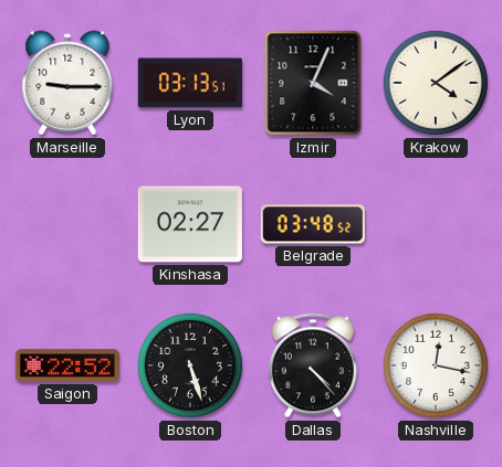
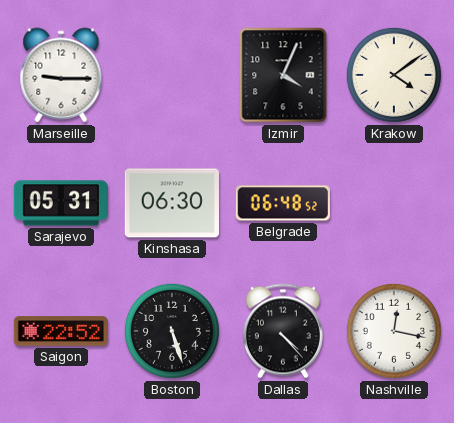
Lyon: 03:13 -> none
Sarajevo: none -> 05:31
Kinshasa: 02:27 -> 06:30
Belgrade: 03:48 -> 06:48
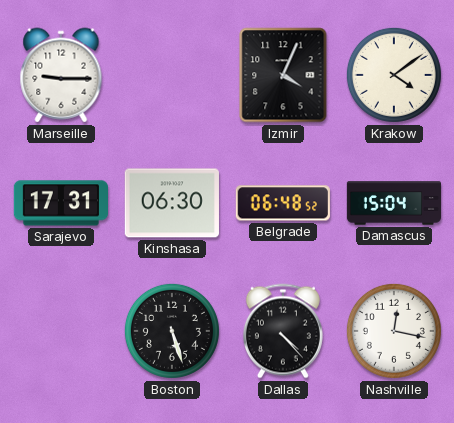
Sarajevo: 05:31 -> 17:31
Damascus: none -> 15:04
Saigon: 22:52 -> none
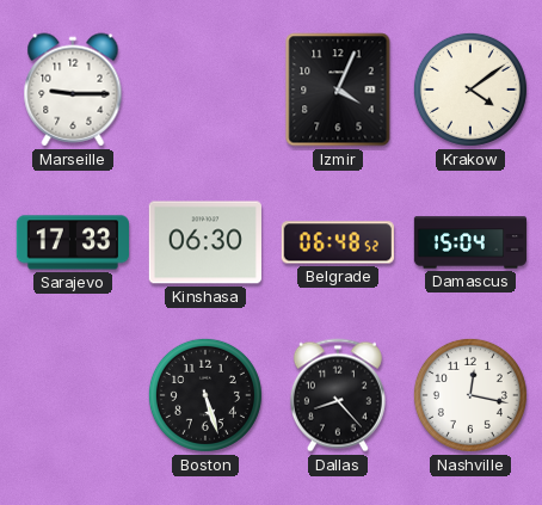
Sarajevo: 17:31 -> 17:33
Dallas: 4:23 -> 8:23
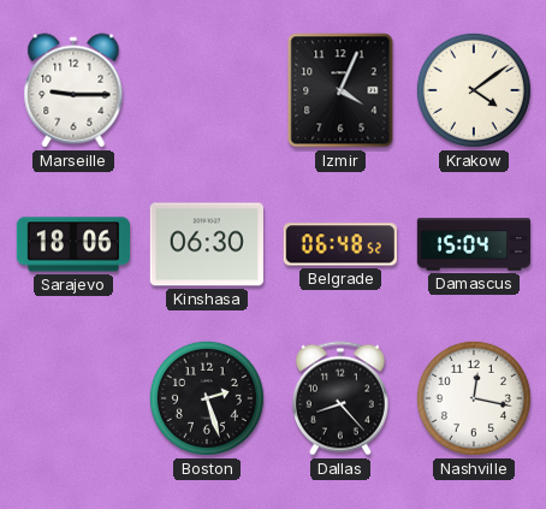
Sarajevo: 17:33 -> 18:06
Boston: 5:27 -> 2:27
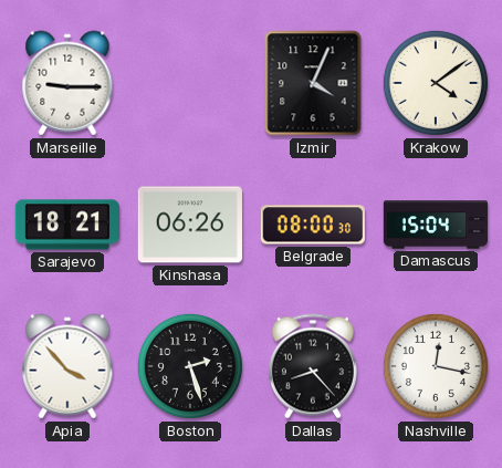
Sarajevo: 18:06 -> 18:21
Kinshasa: 06:30 -> 06:26
Belgrade: 06:48 -> 08:00
Apia: none -> 3:53
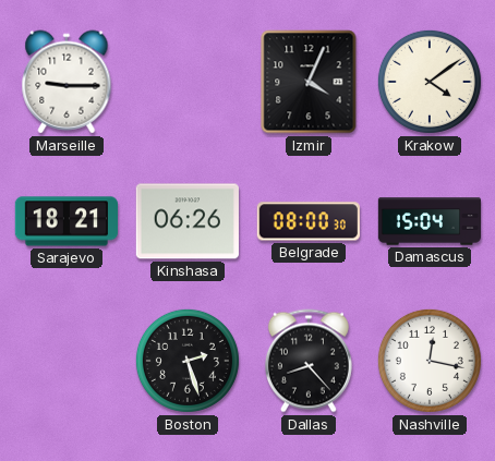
Apia: 3:53 -> none
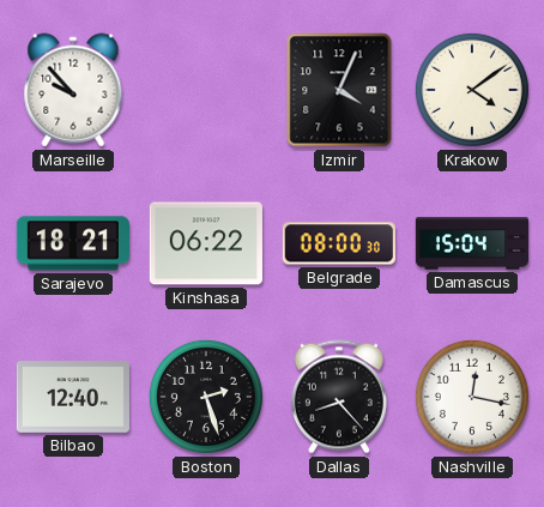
Marseille: 9:15 -> 9:53
Kinshasa: 06:26 -> 06:22
Bilbao: none -> 12:40
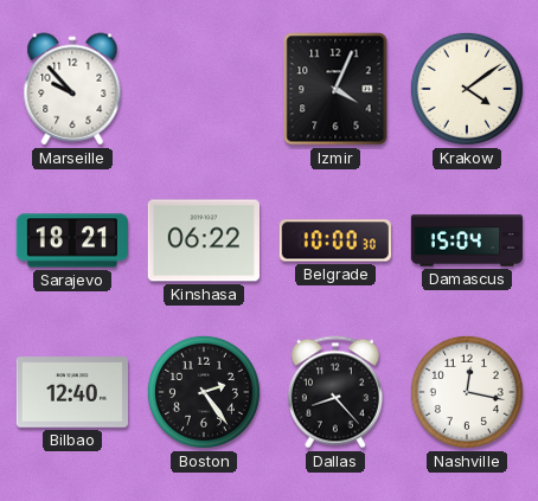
Belgrade: 08:00 -> 10:00
Boston: 2:27 -> 2:24
